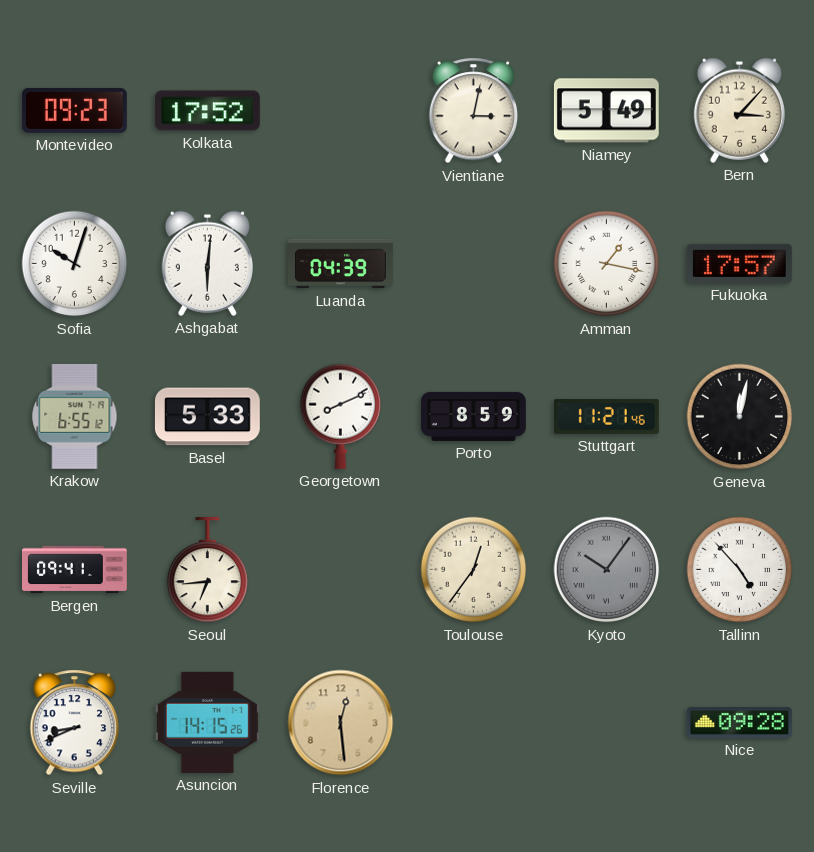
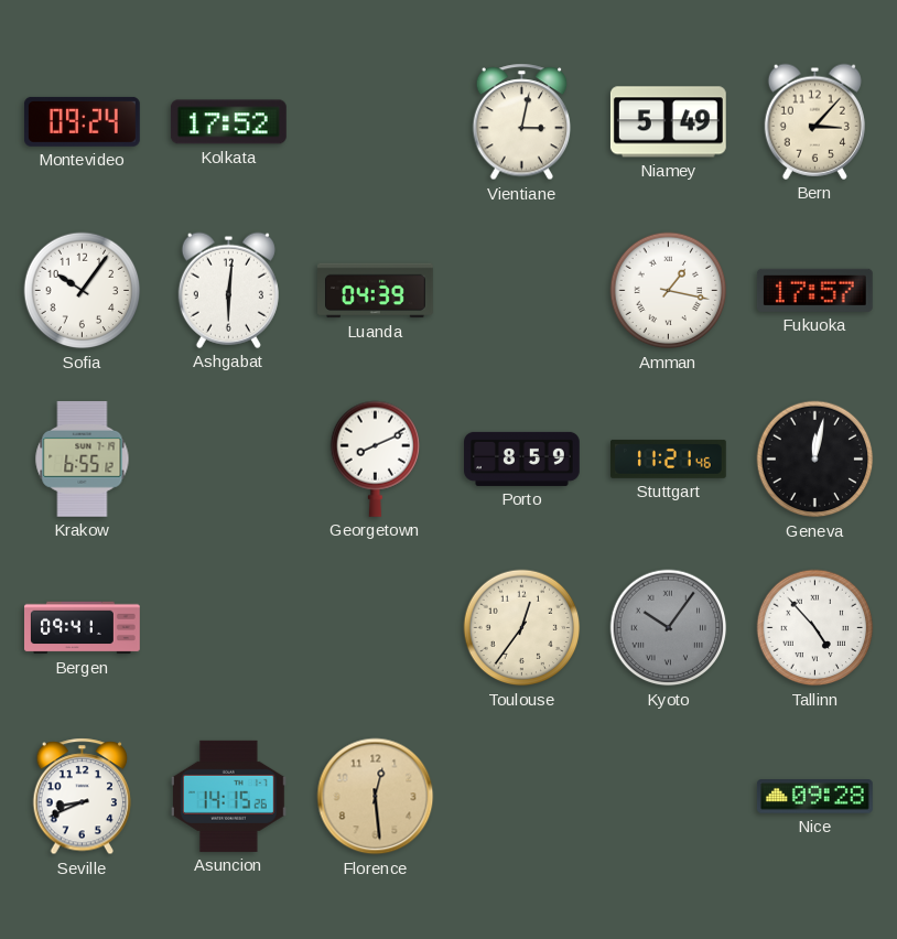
Montevideo: 09:23 -> 09:24
Sofia: 10:03 -> 10:06
Basel: 5:33 -> none
Seoul: 6:44 -> none
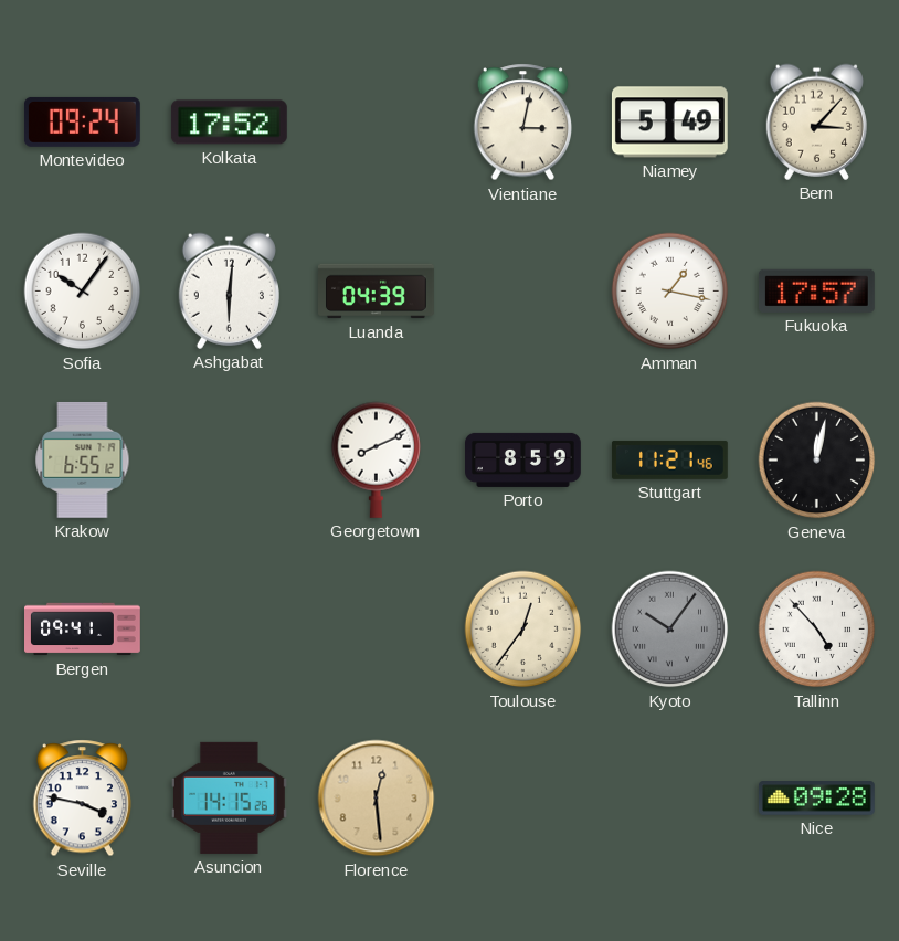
Seville: 8:41 -> 3:47
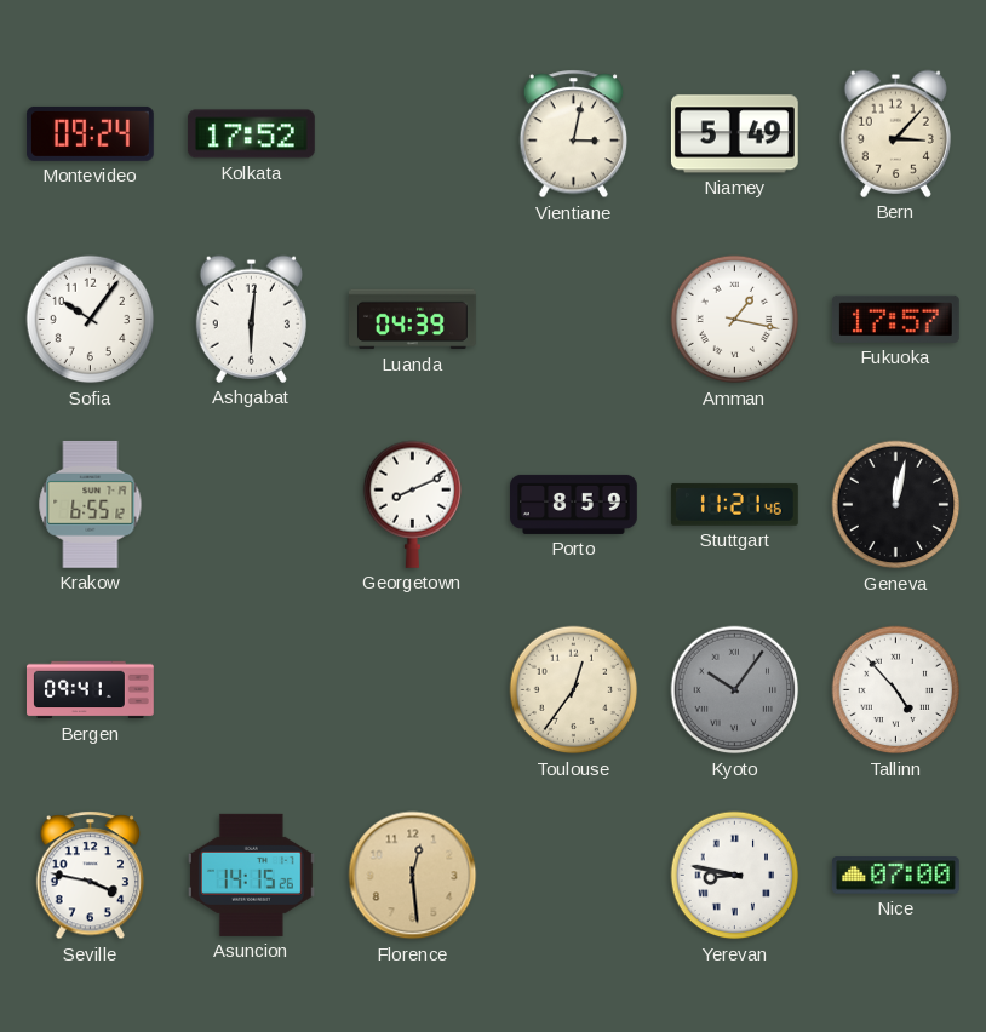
Yerevan: none -> 8:47
Nice: 09:28 -> 07:00
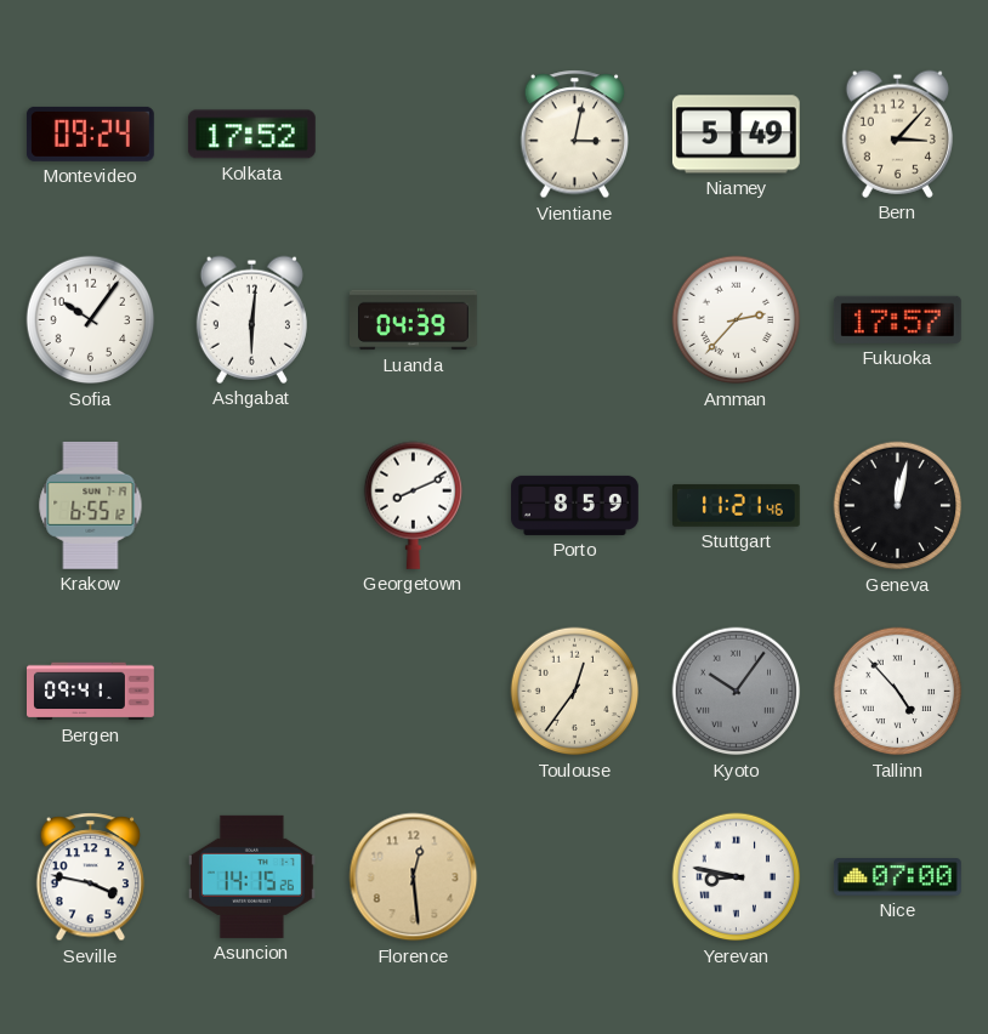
Amman: 1:17 -> 2:37
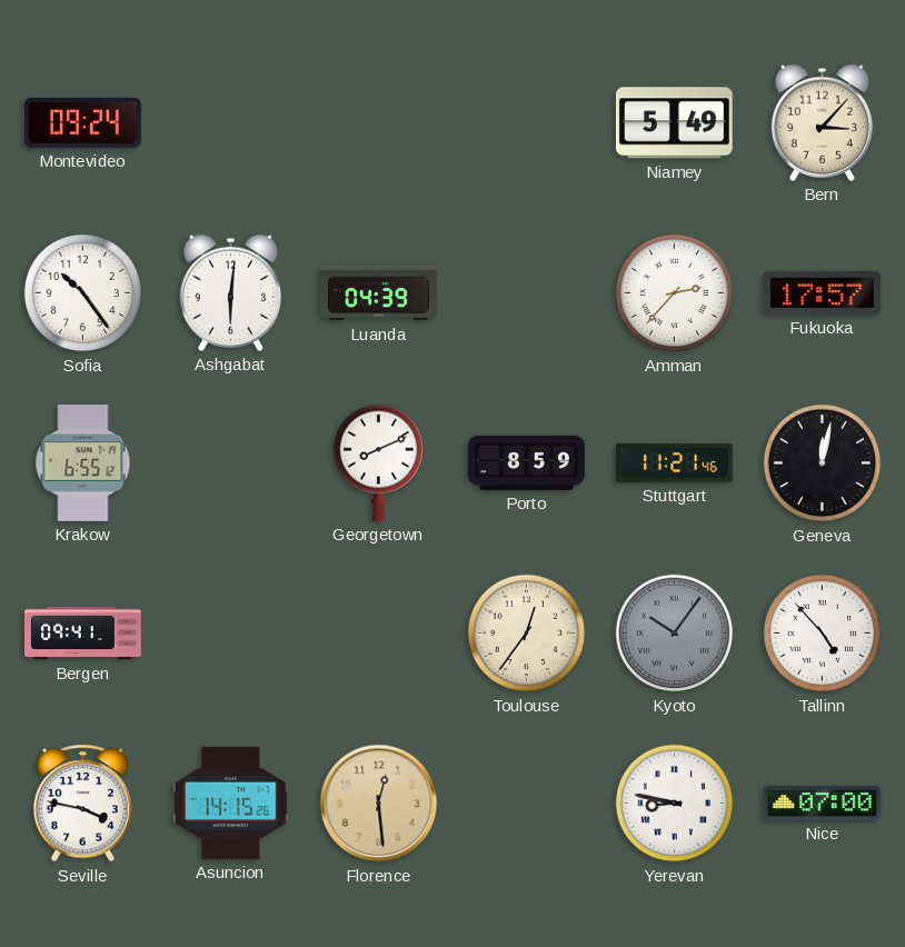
Kolkata: 17:52 -> none
Vientiane: 3:02 -> none
Sofia: 10:06 -> 10:24
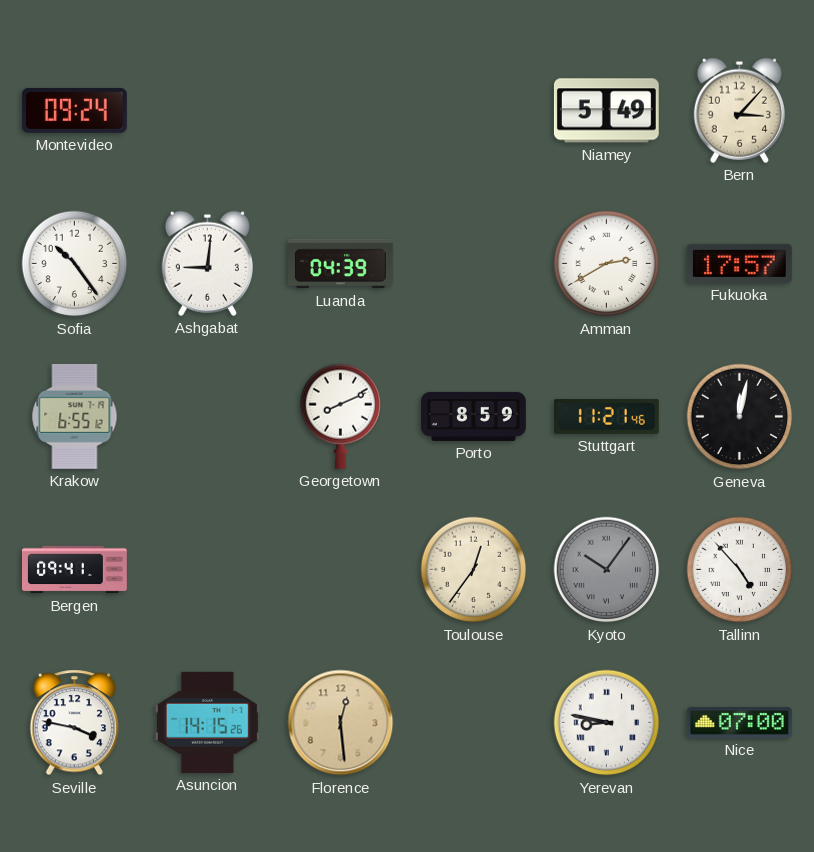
Ashgabat: 6:01 -> 9:01
Amman: 2:37 -> 2:40
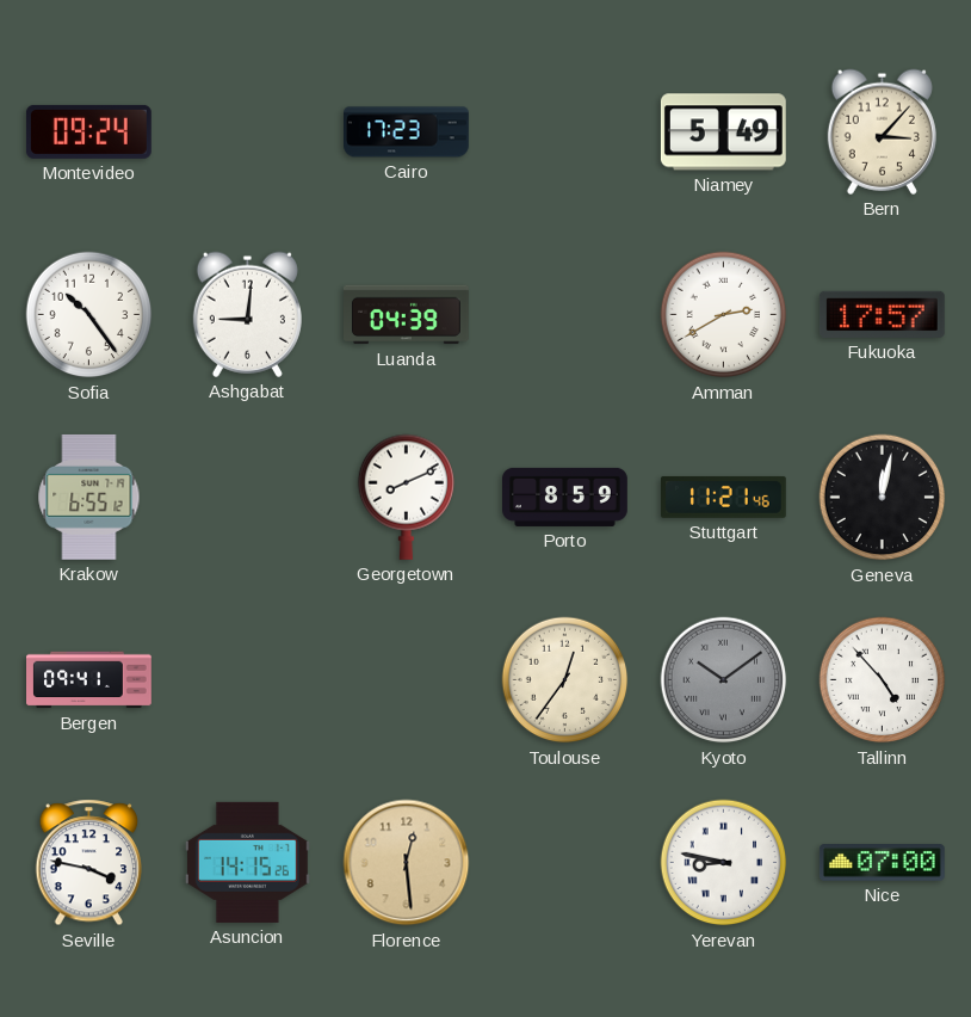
Cairo: none -> 17:23
Kyoto: 10:06 -> 10:09
